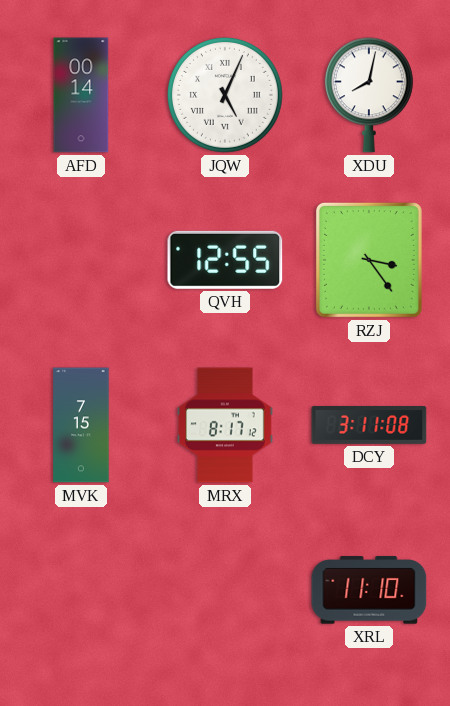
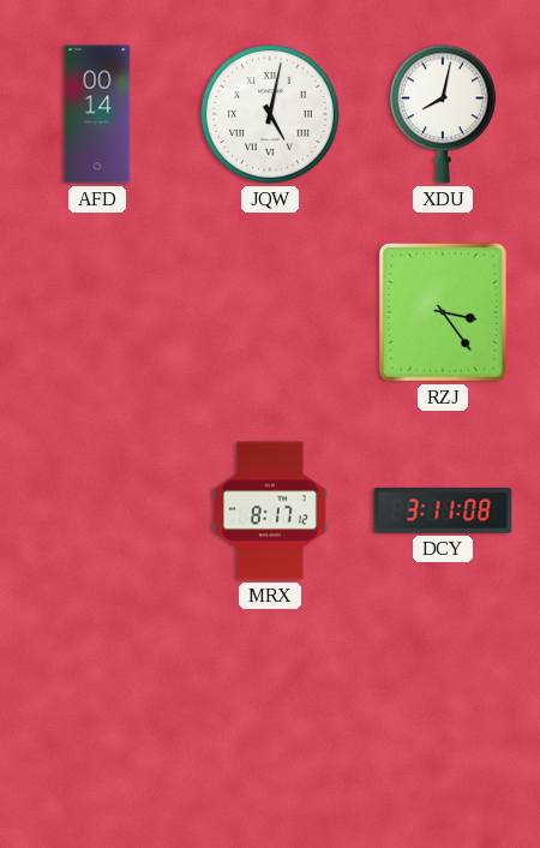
JQW: 5:04 -> 5:02
QVH: 12:55 -> none
MVK: 7:15 -> none
XRL: 11:10 -> none
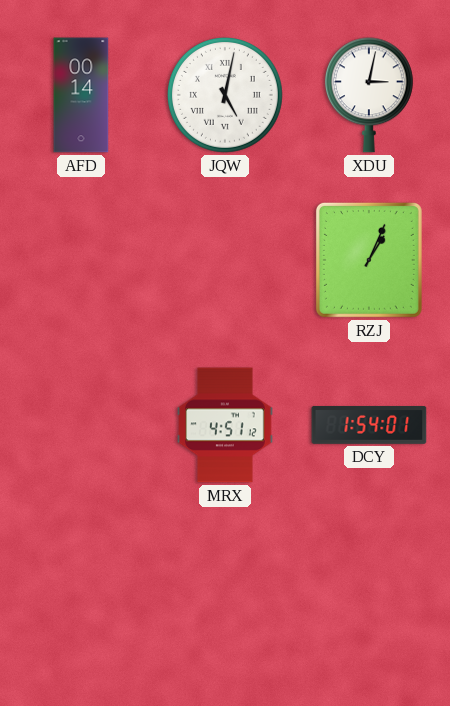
XDU: 8:02 -> 3:02
RZJ: 3:24 -> 1:04
MRX: 8:17 -> 4:51
DCY: 3:11 -> 1:54
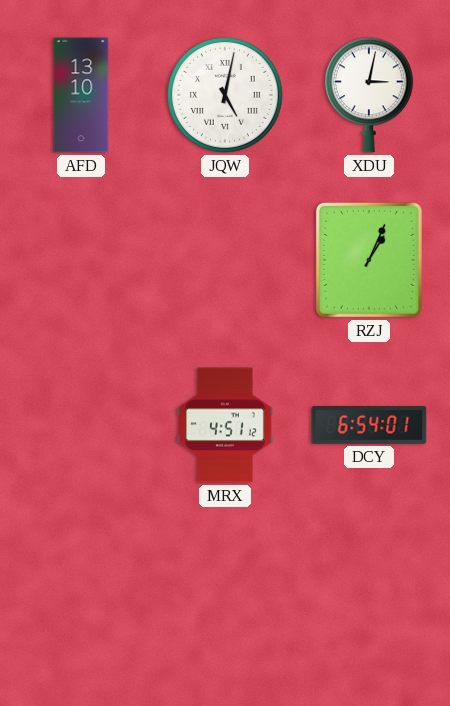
AFD: 00:14 -> 13:10
DCY: 1:54 -> 6:54
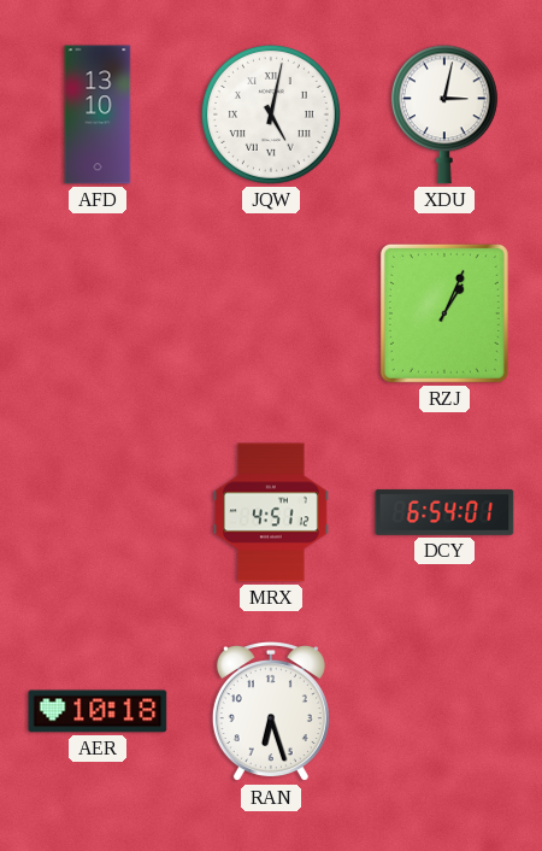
AER: none -> 10:18
RAN: none -> 6:27
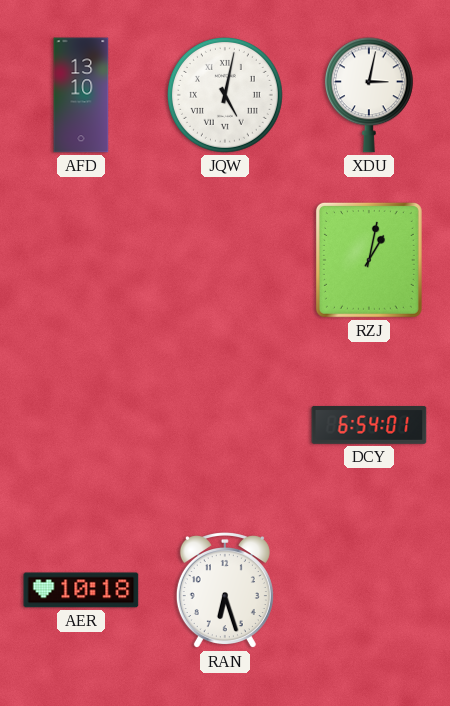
RZJ: 1:04 -> 1:02
MRX: 4:51 -> none
